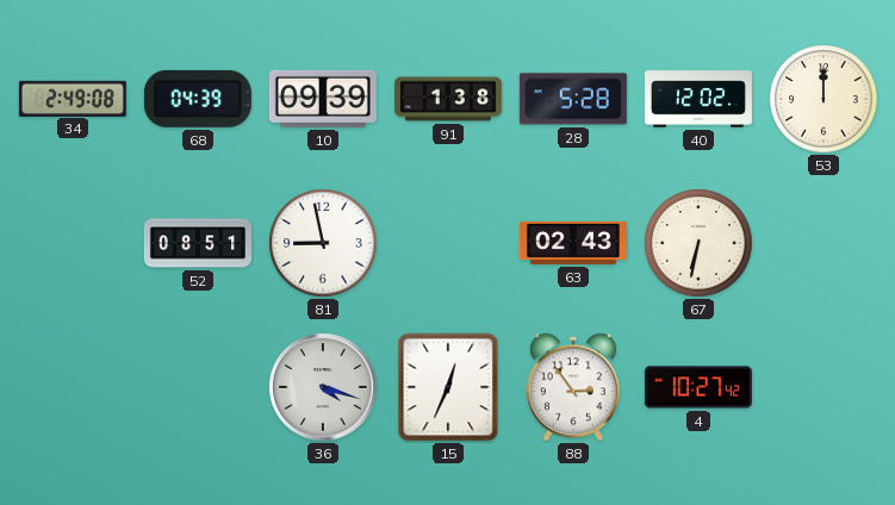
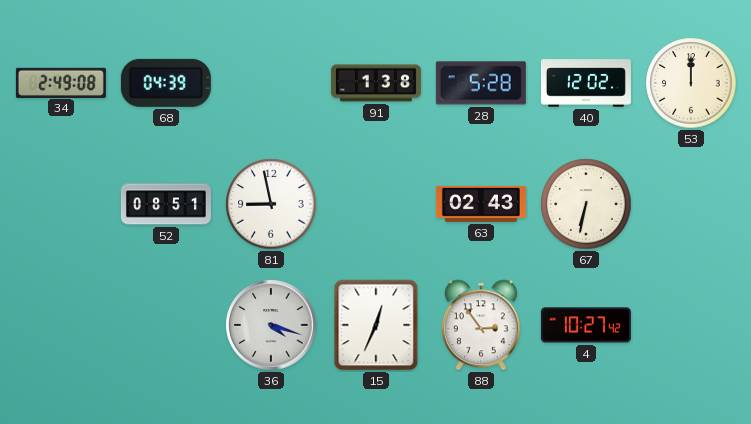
10: 09:39 -> none
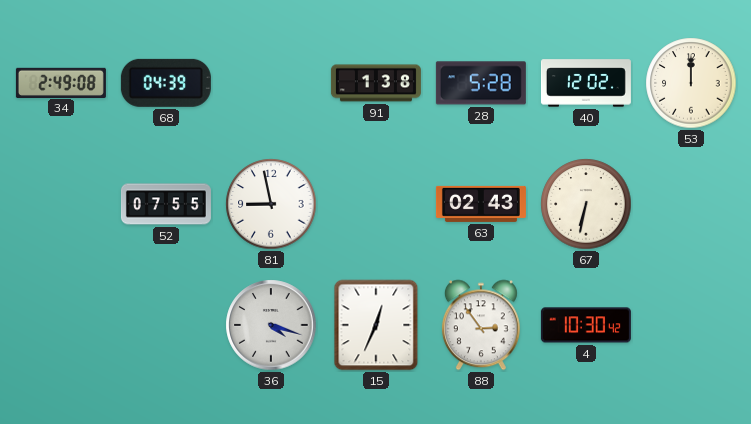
52: 08:51 -> 07:55
4: 10:27 -> 10:30
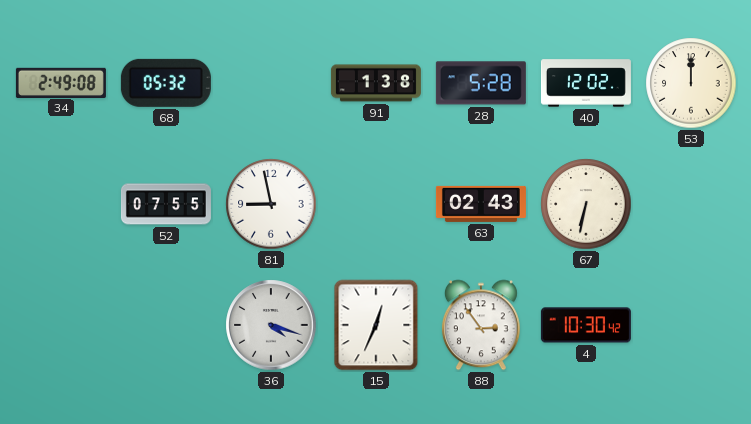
68: 04:39 -> 05:32
